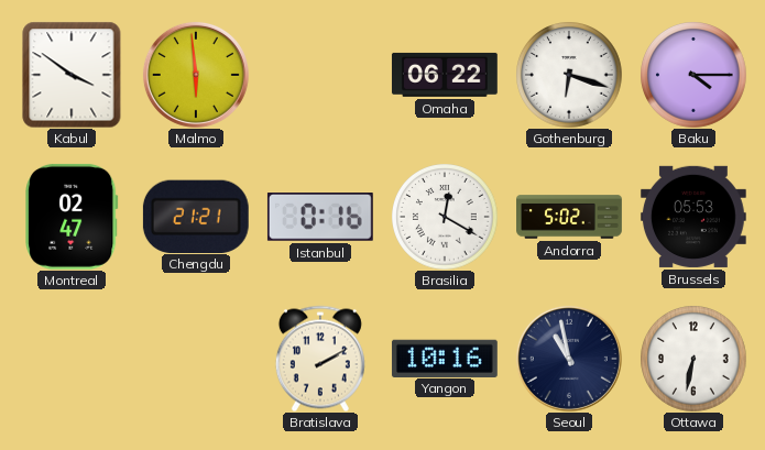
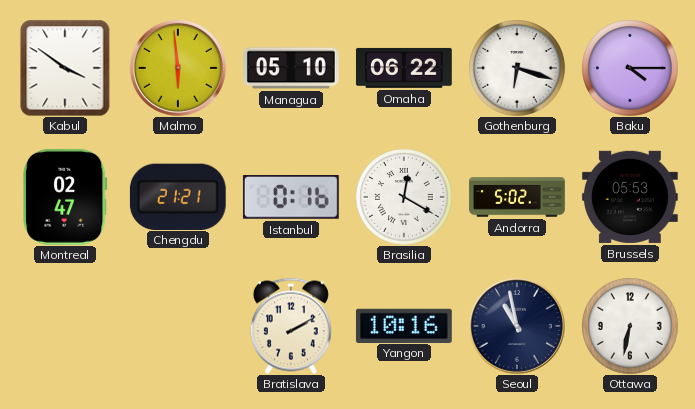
Managua: none -> 05:10
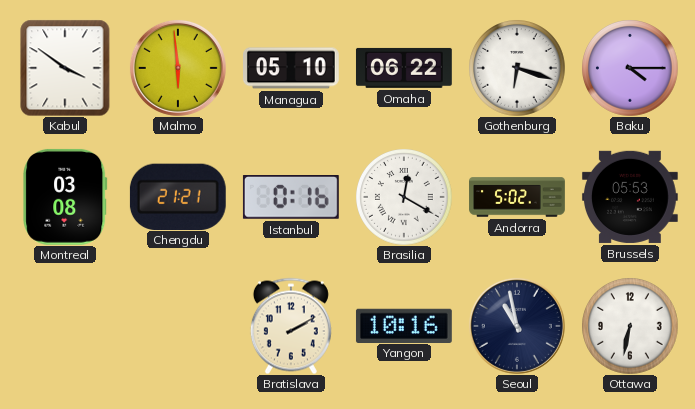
Montreal: 02:47 -> 03:08
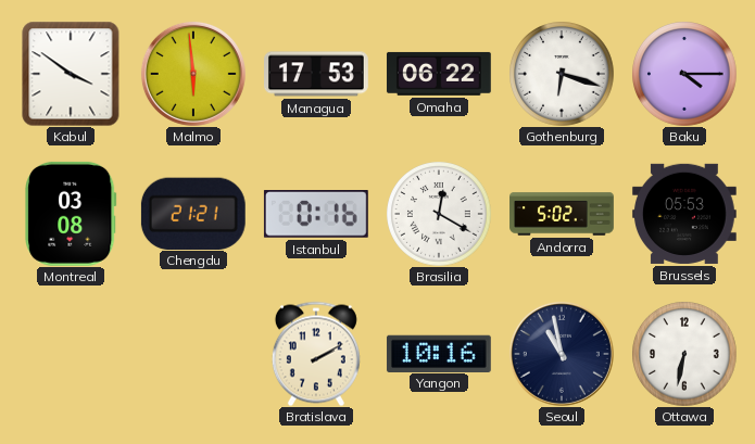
Managua: 05:10 -> 17:53
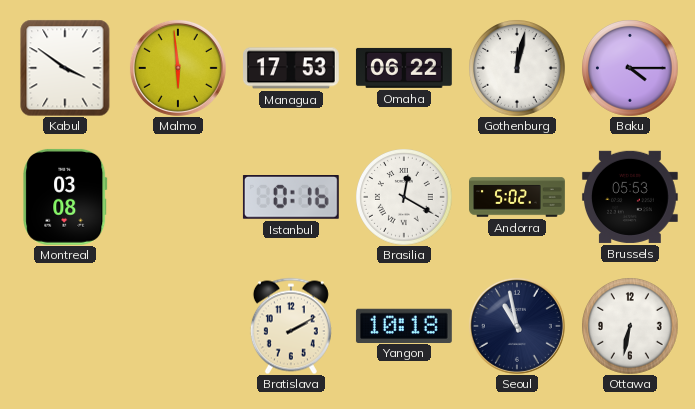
Gothenburg: 6:18 -> 12:02
Chengdu: 21:21 -> none
Yangon: 10:16 -> 10:18
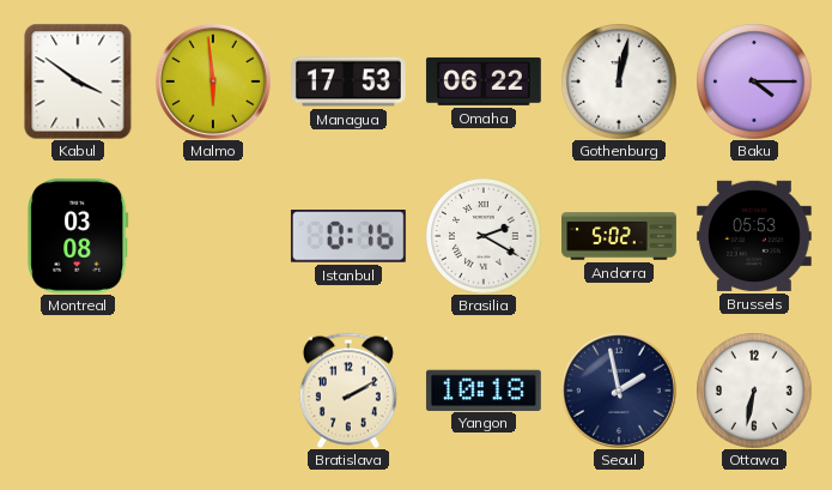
Brasilia: 12:20 -> 2:20
Seoul: 10:58 -> 1:58
